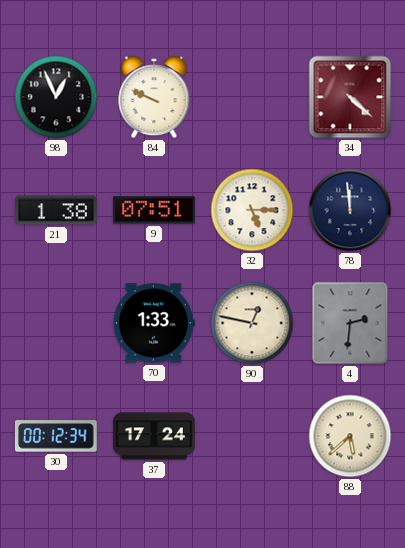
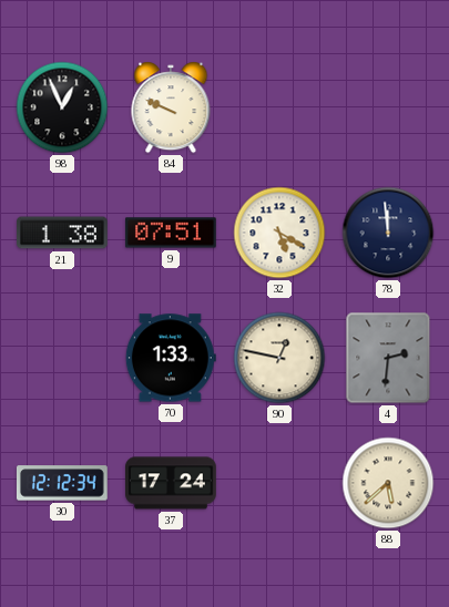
34: 4:22 -> none
32: 5:15 -> 5:20
30: 00:12 -> 12:12
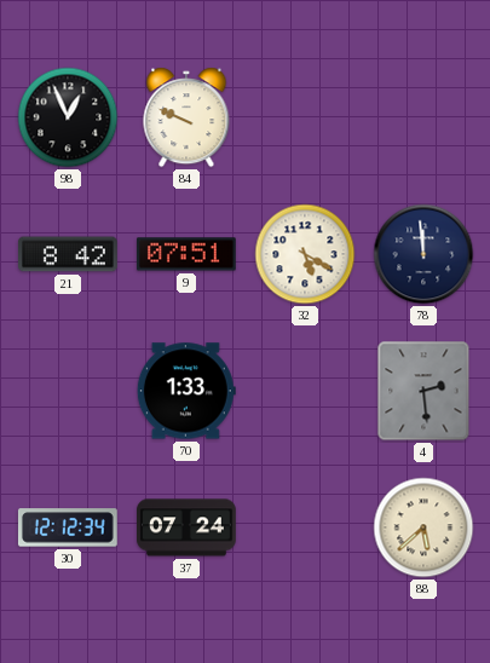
21: 1:38 -> 8:42
90: 12:47 -> none
4: 2:31 -> 2:29
37: 17:24 -> 07:24
